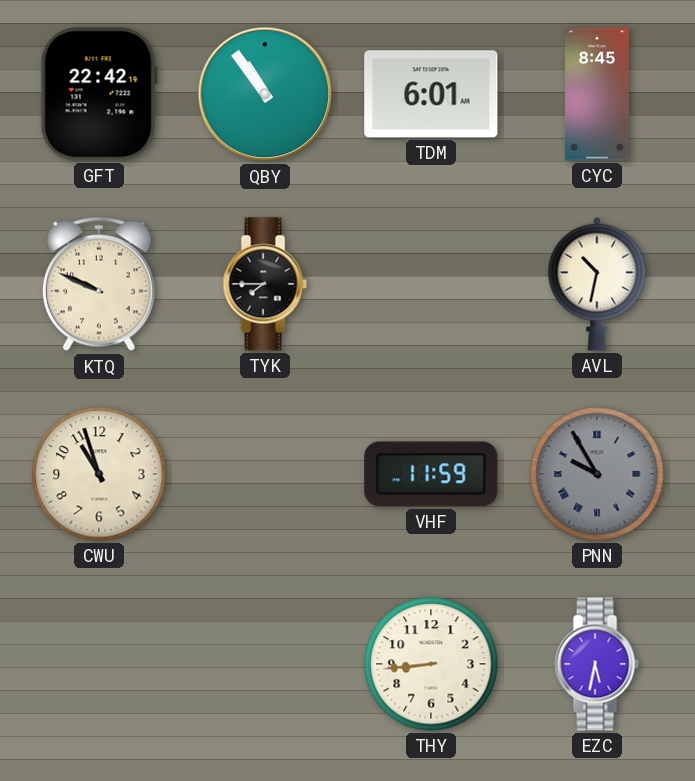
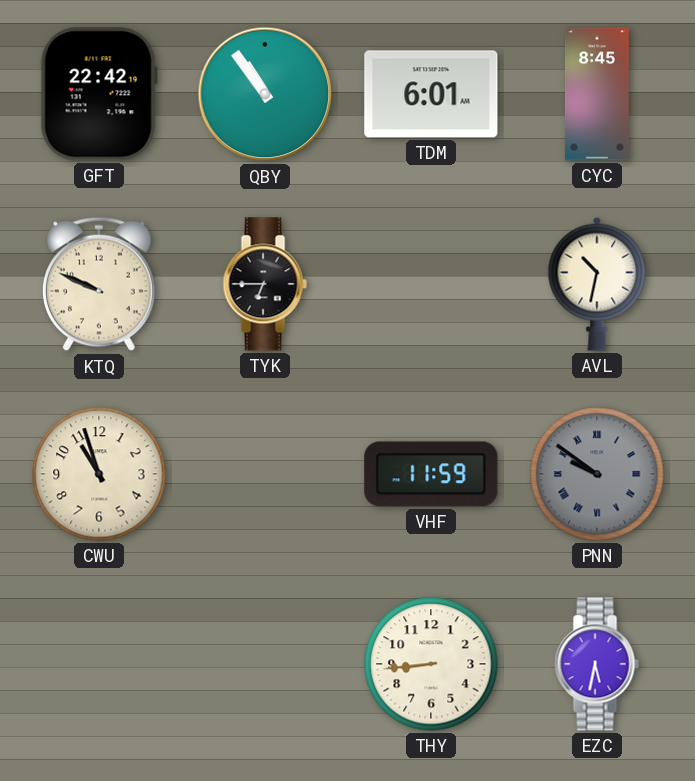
TYK: 7:45 -> 6:45
PNN: 9:55 -> 9:51
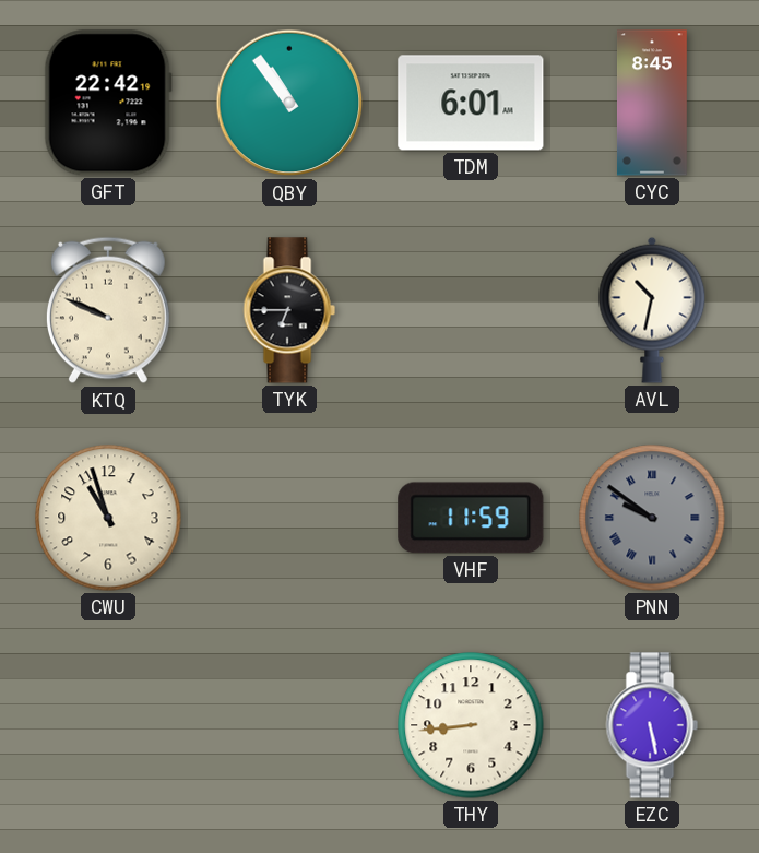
EZC: 5:32 -> 5:28
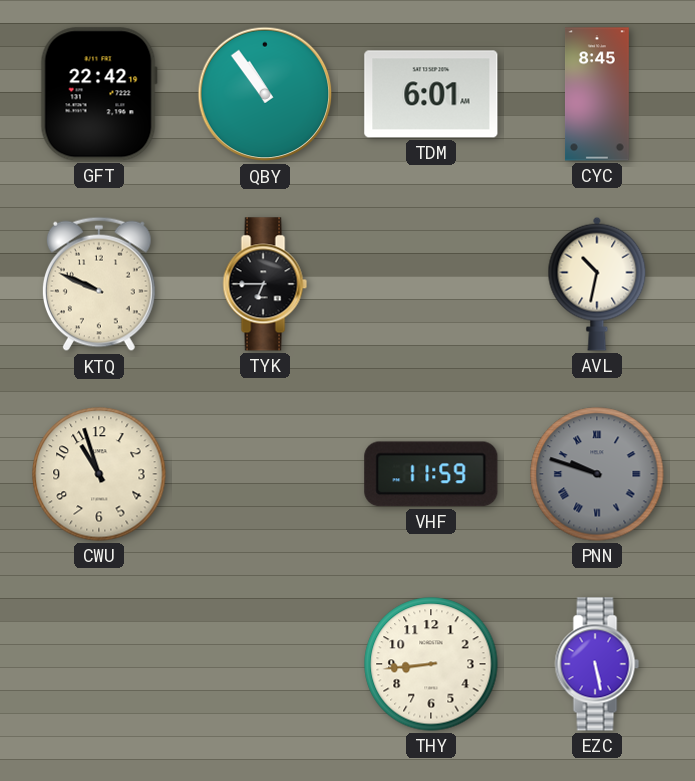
PNN: 9:51 -> 9:48
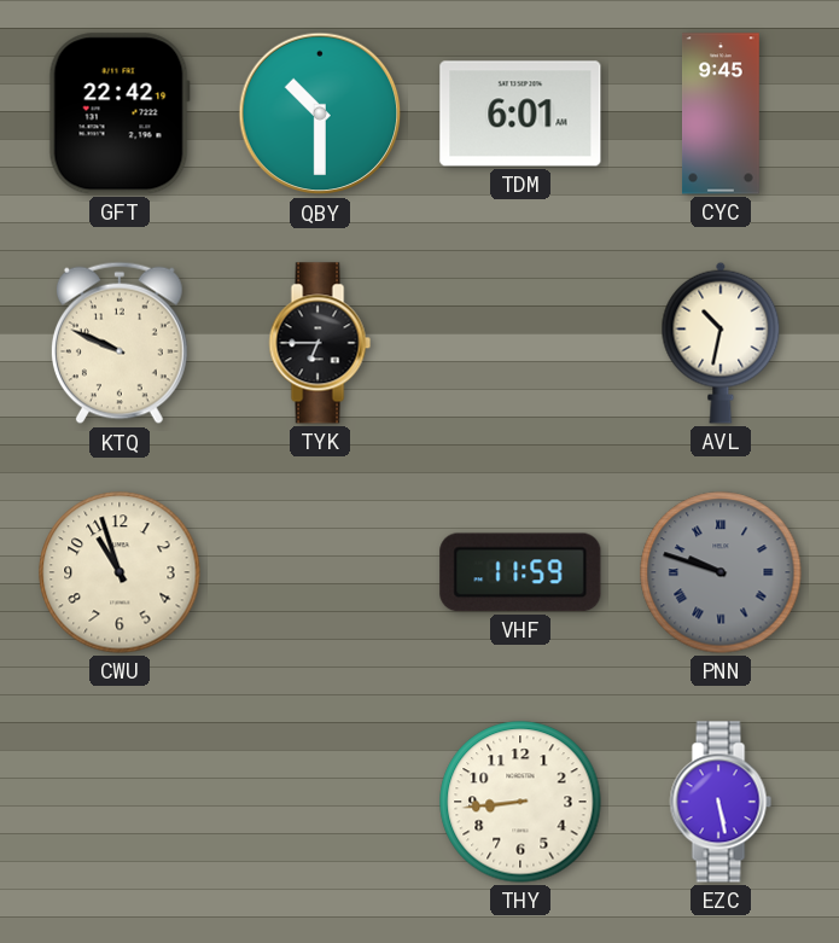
QBY: 10:54 -> 10:30
CYC: 8:45 -> 9:45
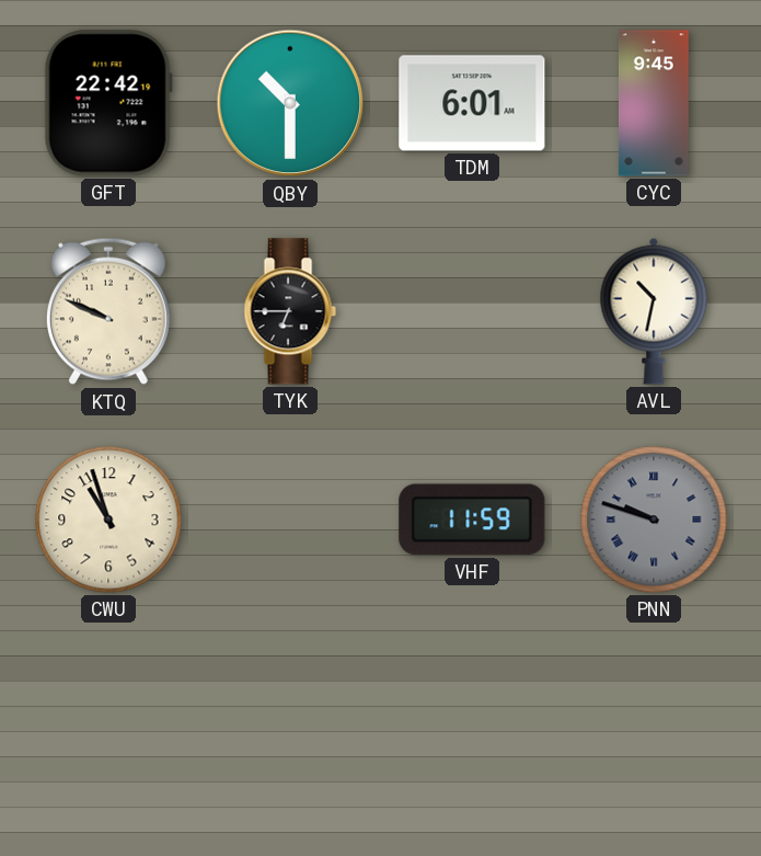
THY: 8:44 -> none
EZC: 5:28 -> none
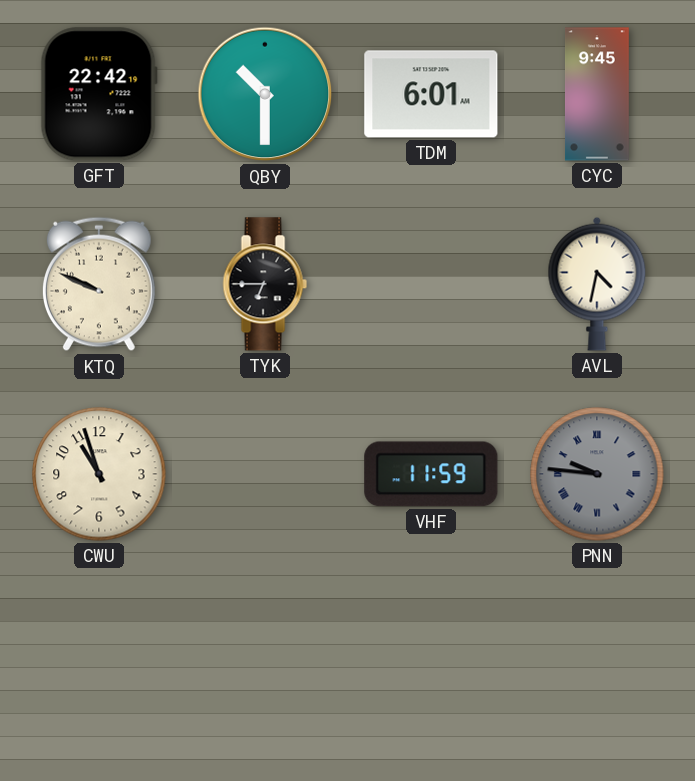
AVL: 10:32 -> 4:32
PNN: 9:48 -> 9:46
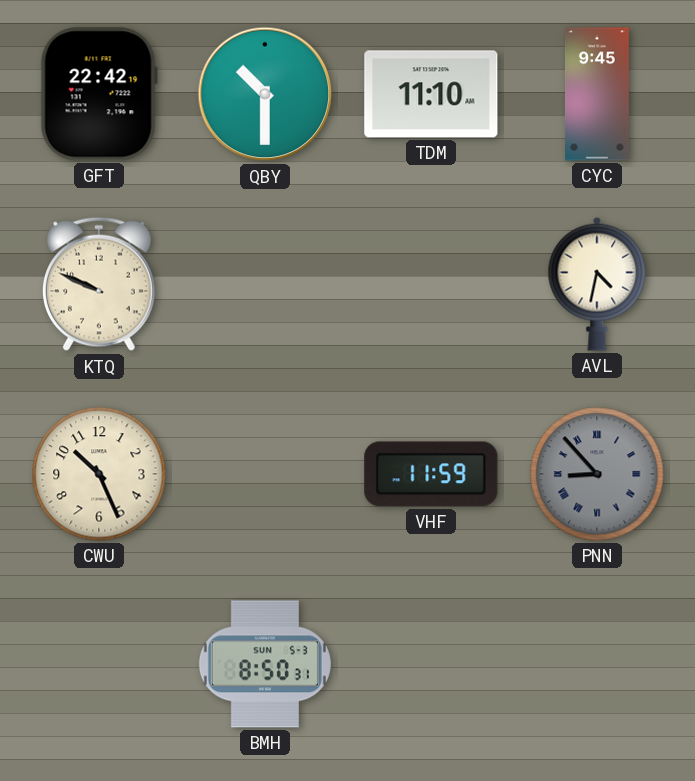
TDM: 6:01 -> 11:10
TYK: 6:45 -> none
CWU: 10:57 -> 10:26
PNN: 9:46 -> 8:53
BMH: none -> 8:50
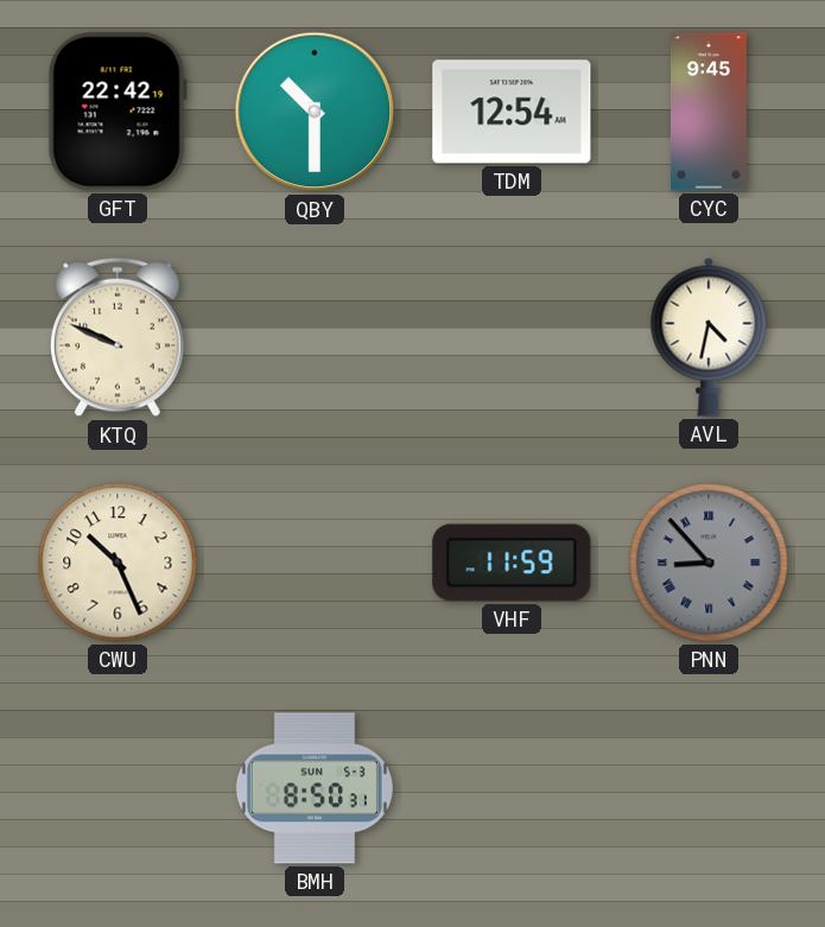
TDM: 11:10 -> 12:54
